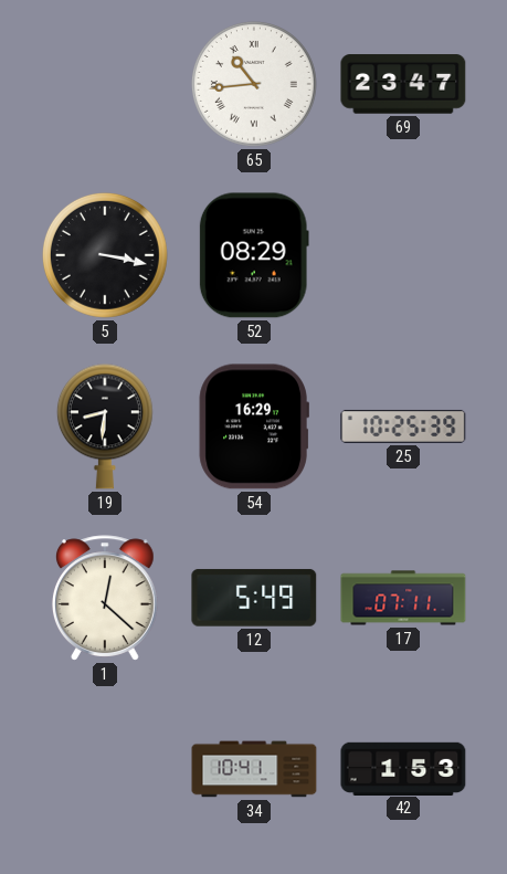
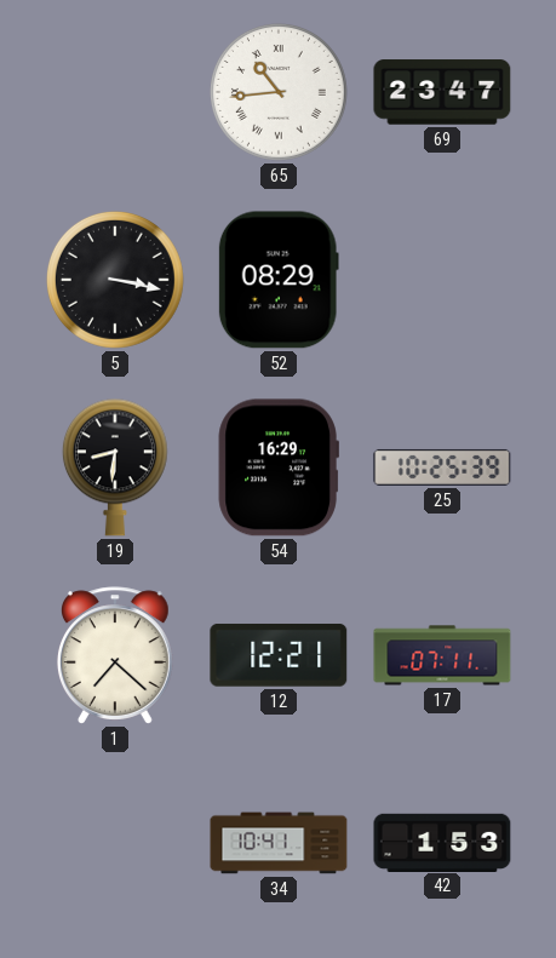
1: 12:22 -> 7:22
12: 5:49 -> 12:21
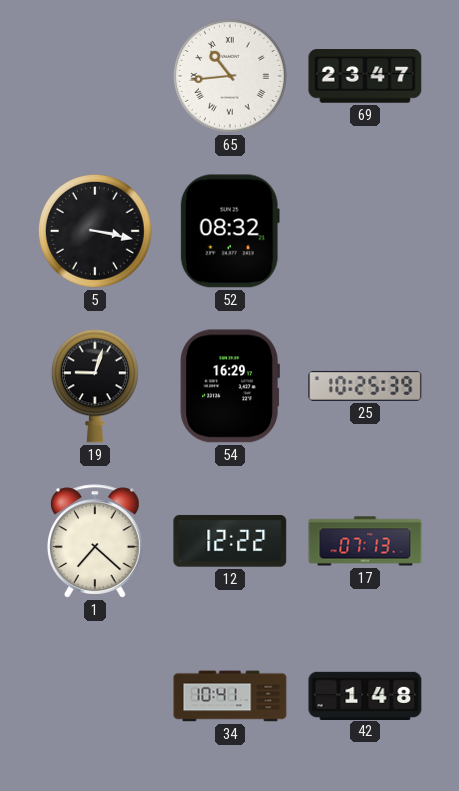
52: 08:29 -> 08:32
19: 8:31 -> 9:03
12: 12:21 -> 12:22
17: 07:11 -> 07:13
42: 1:53 -> 1:48
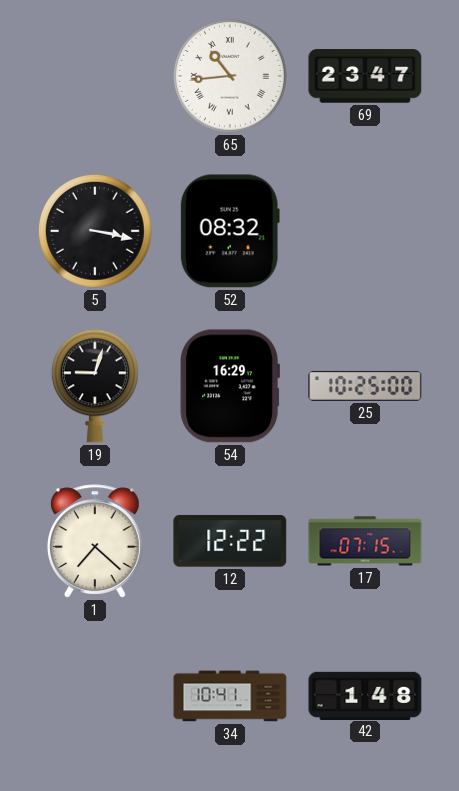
25: 10:25:39 -> 10:25:00
17: 07:13 -> 07:15
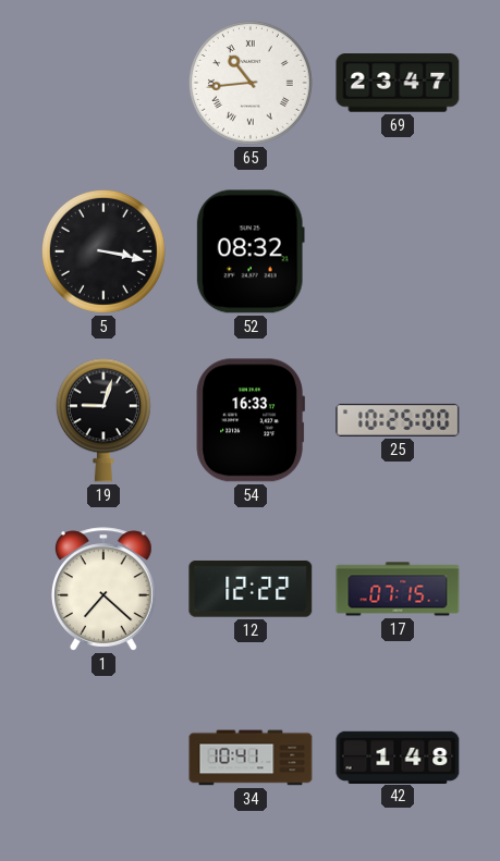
54: 16:29 -> 16:33
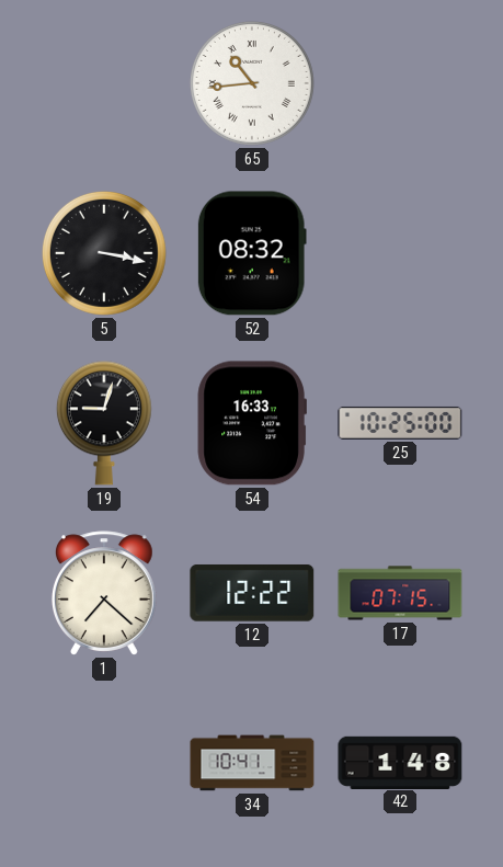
69: 23:47 -> none
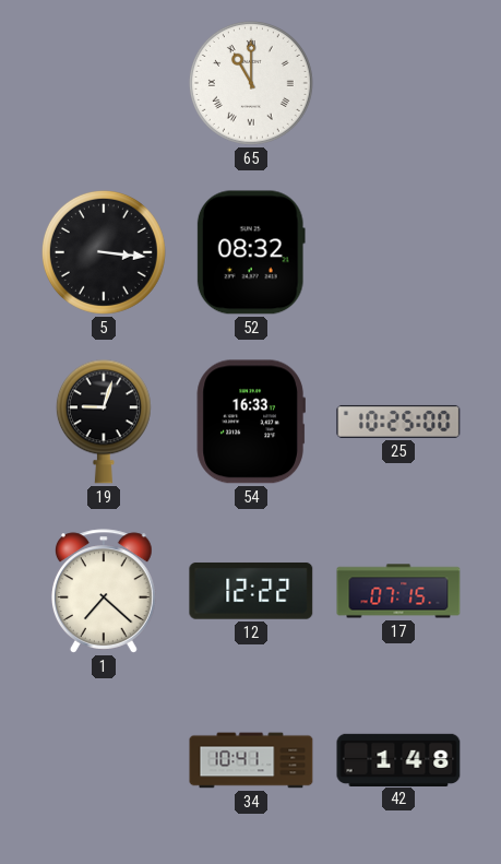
65: 10:44 -> 11:00
5: 3:17 -> 3:16
